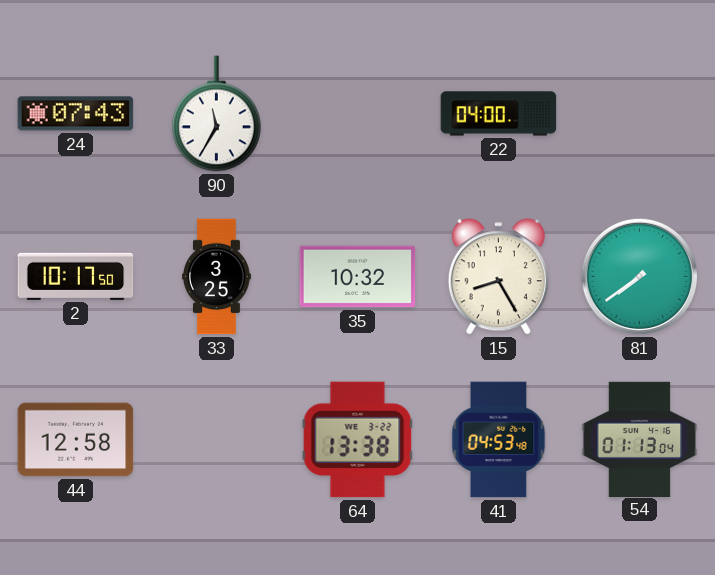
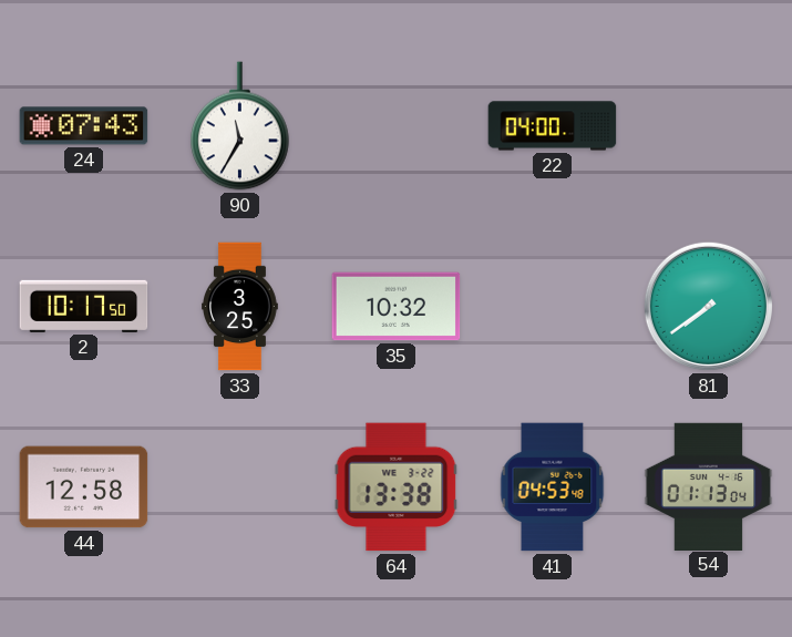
15: 8:25 -> none
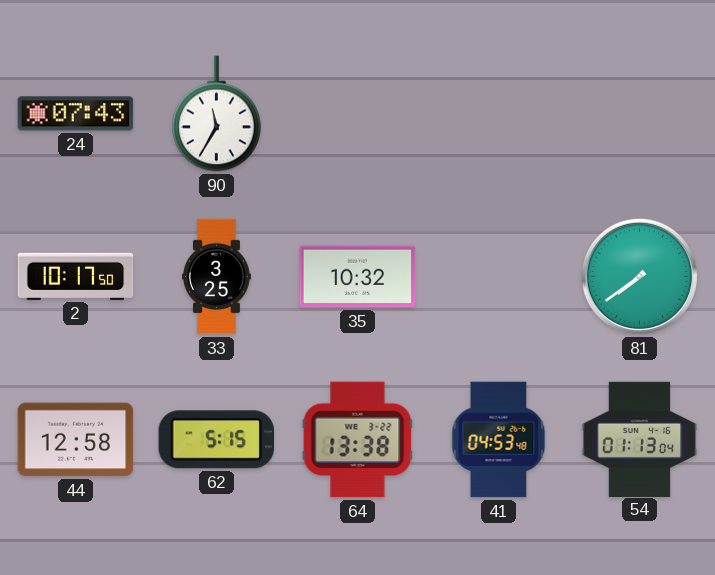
22: 04:00 -> none
62: none -> 5:15
